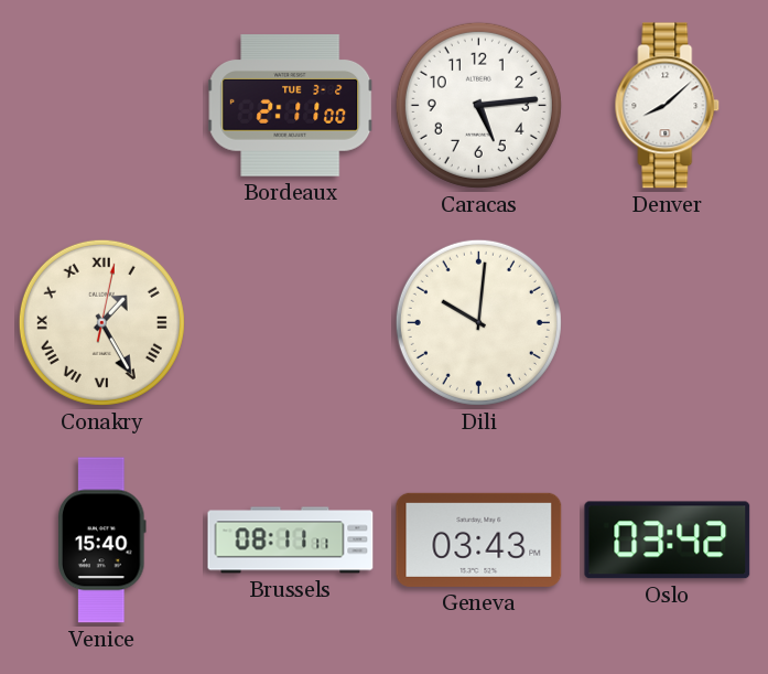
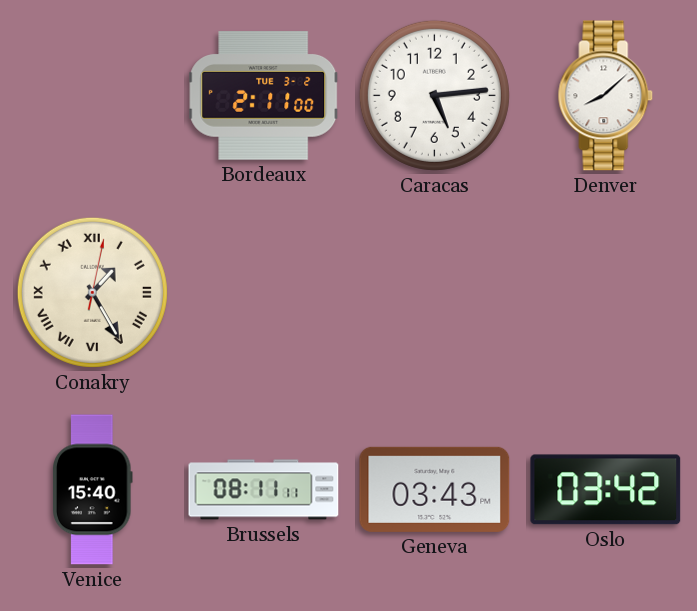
Dili: 10:01 -> none
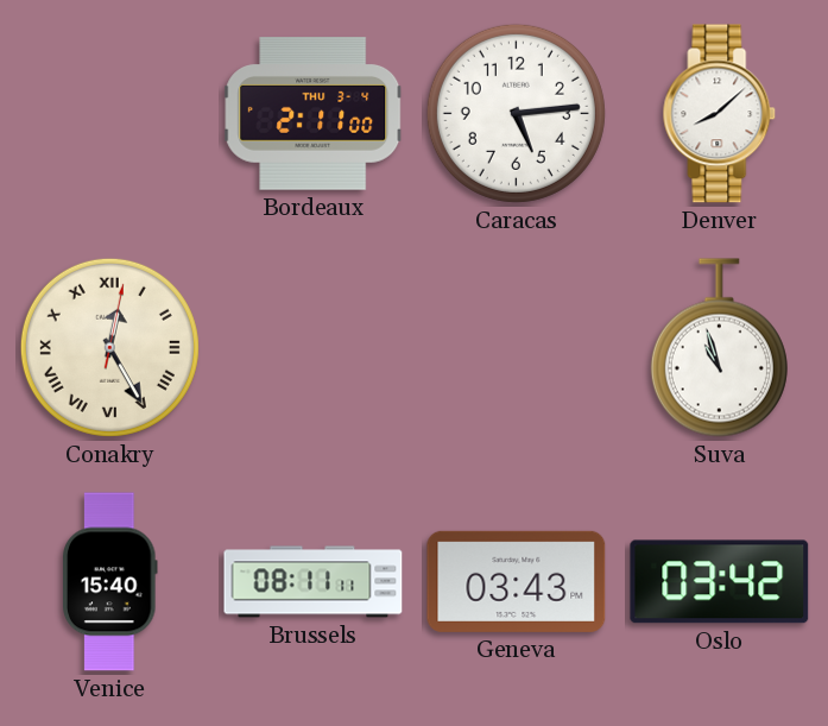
Bordeaux date: TUE 3-2 -> THU 3-4
Conakry: 1:25 -> 12:25
Suva: none -> 10:57
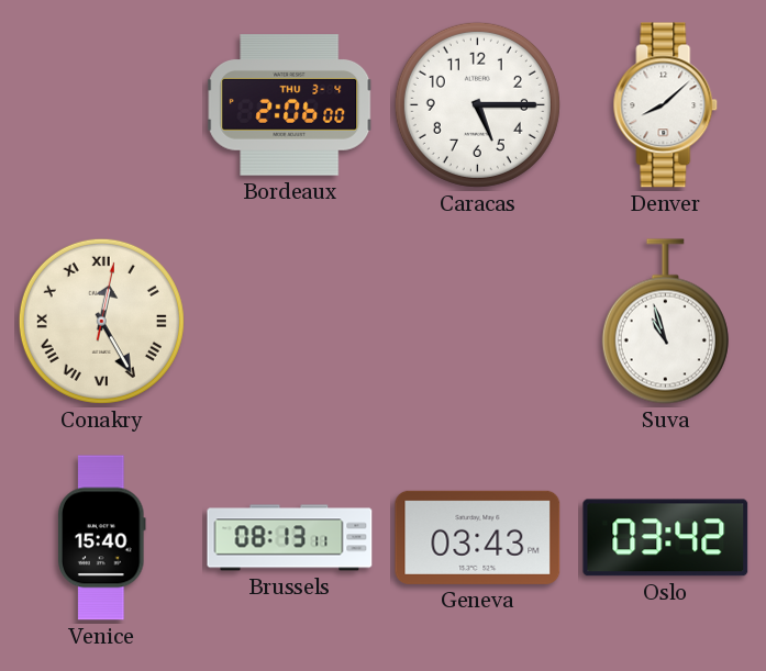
Bordeaux: 2:11 -> 2:06
Caracas: 5:14 -> 5:15
Brussels: 08:11 -> 08:13
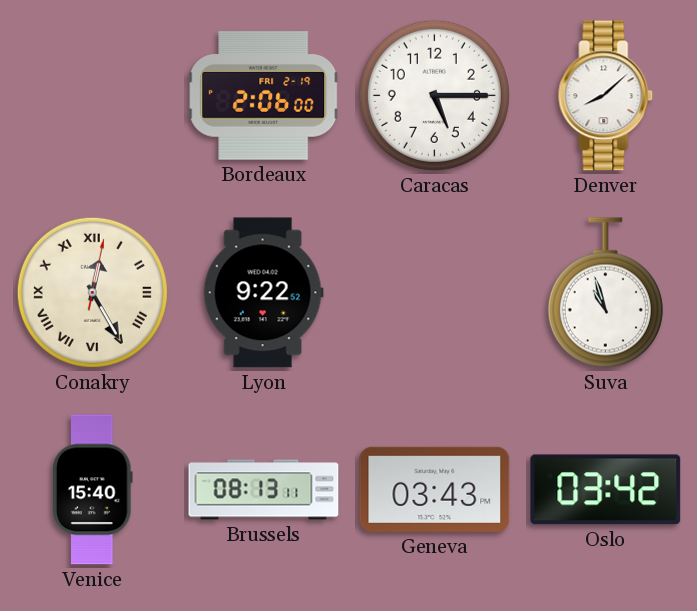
Bordeaux date: THU 3-4 -> FRI 2-19
Lyon: none -> 9:22
